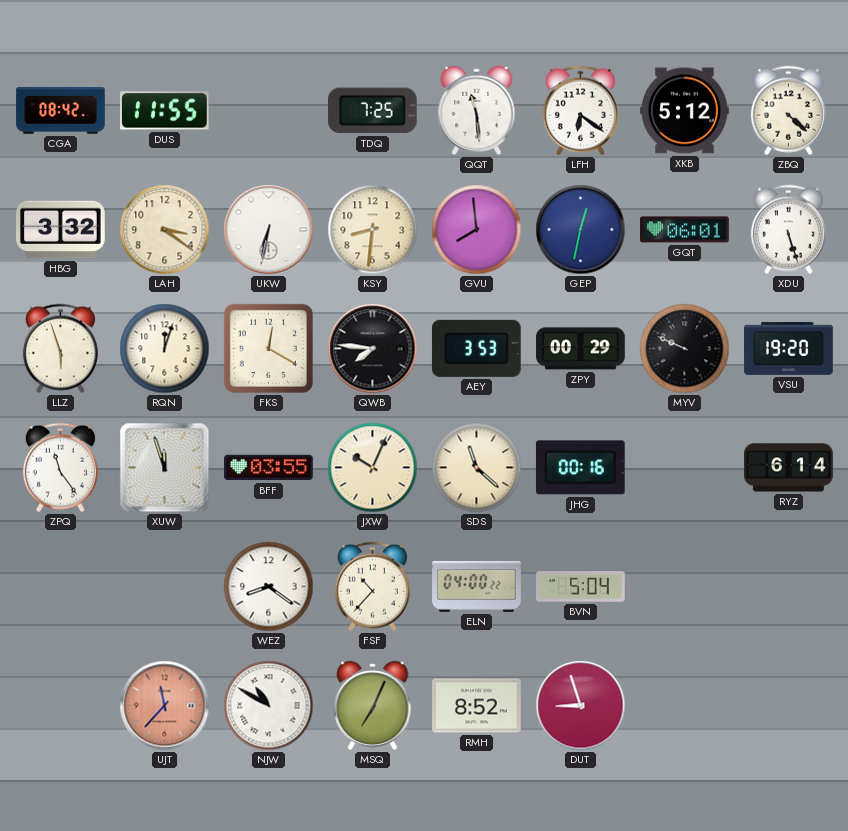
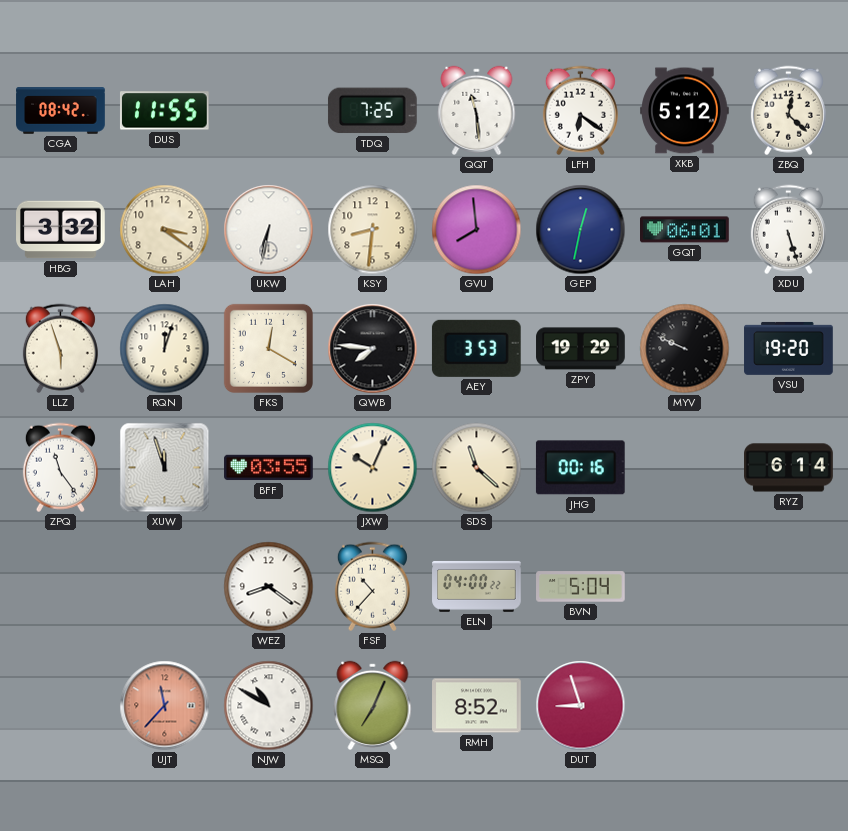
ZBQ: 4:22 -> 12:22
ZPY: 00:29 -> 19:29
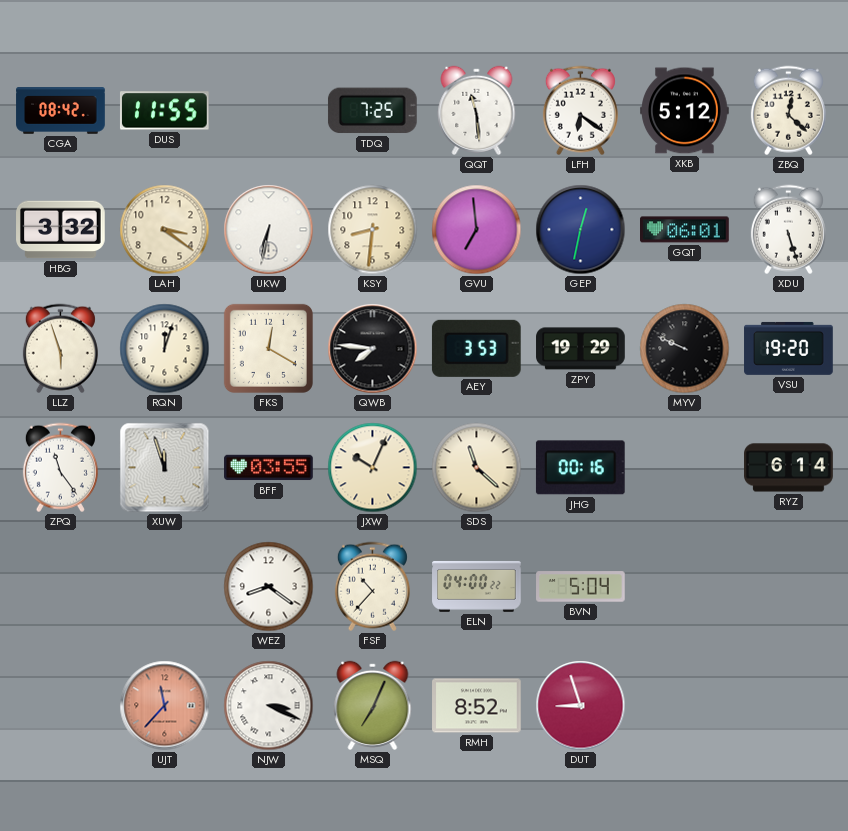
GVU: 7:59 -> 6:59
NJW: 10:50 -> 3:19
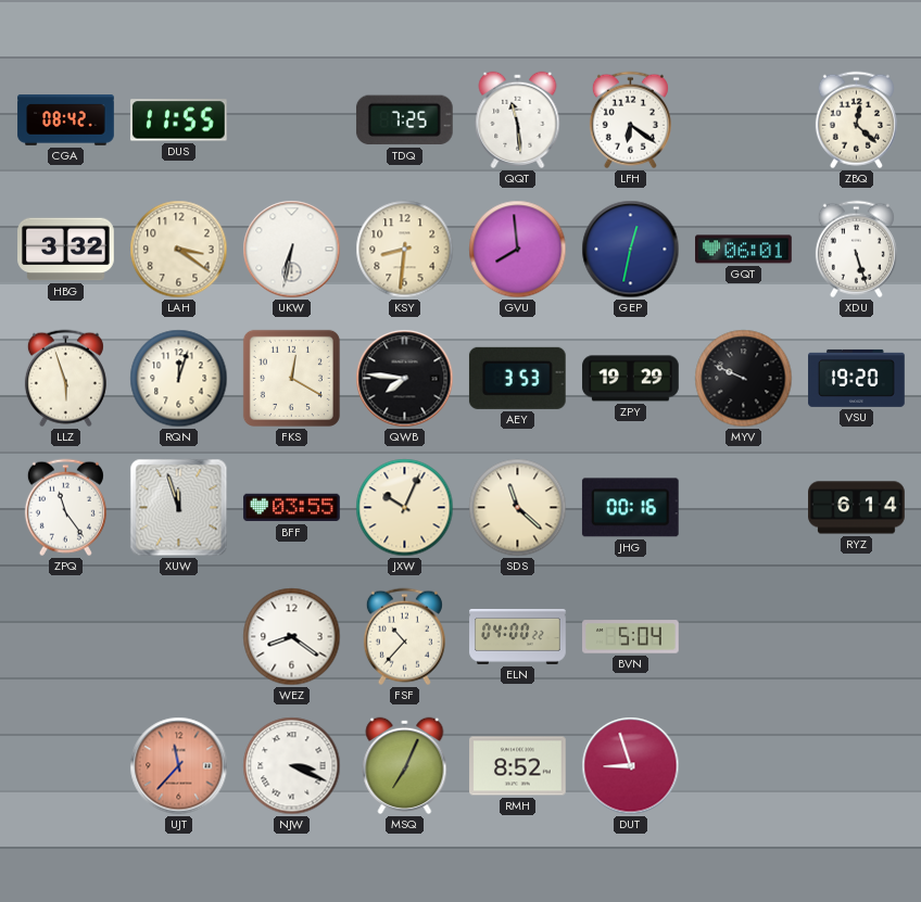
XKB: 5:12 -> none
GVU: 6:59 -> 7:59
